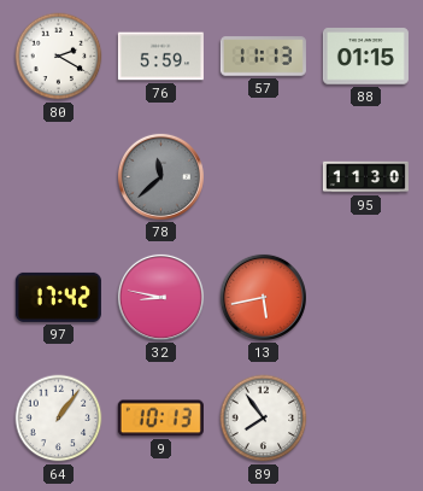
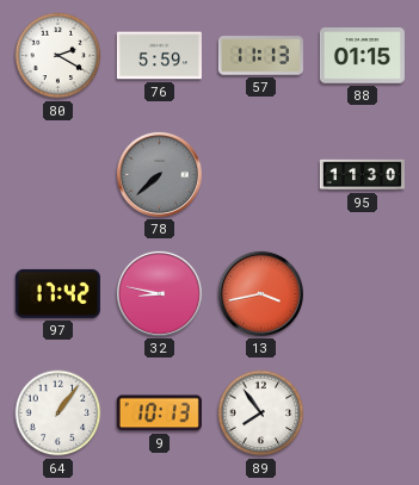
78: 11:38 -> 7:38
13: 5:43 -> 3:43
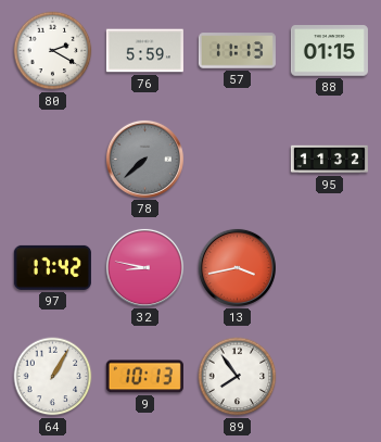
95: 11:30 -> 11:32
64: 1:06 -> 1:05
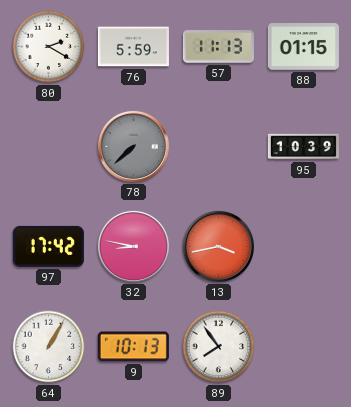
95: 11:32 -> 10:39
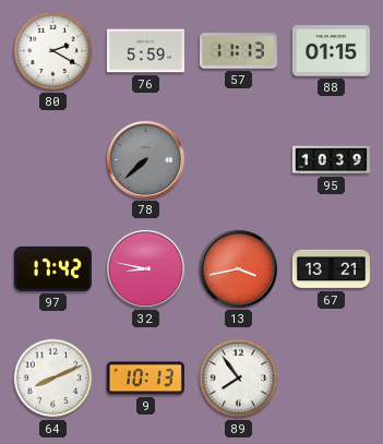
67: none -> 13:21
64: 1:05 -> 8:11
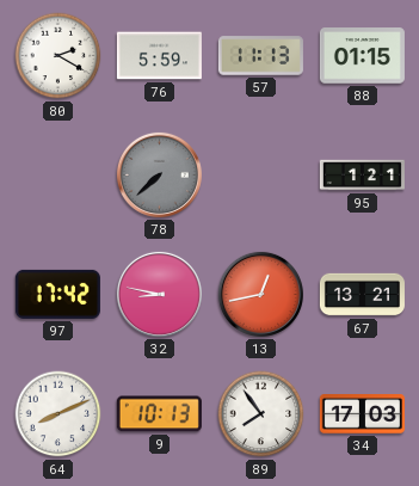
95: 10:39 -> 1:21
13: 3:43 -> 12:43
34: none -> 17:03
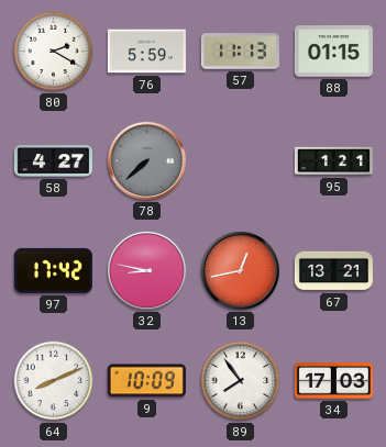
58: none -> 4:27
9: 10:13 -> 10:09
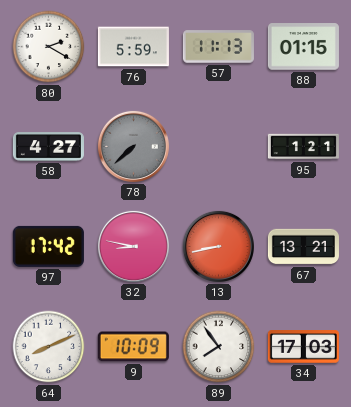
13: 12:43 -> 8:43
